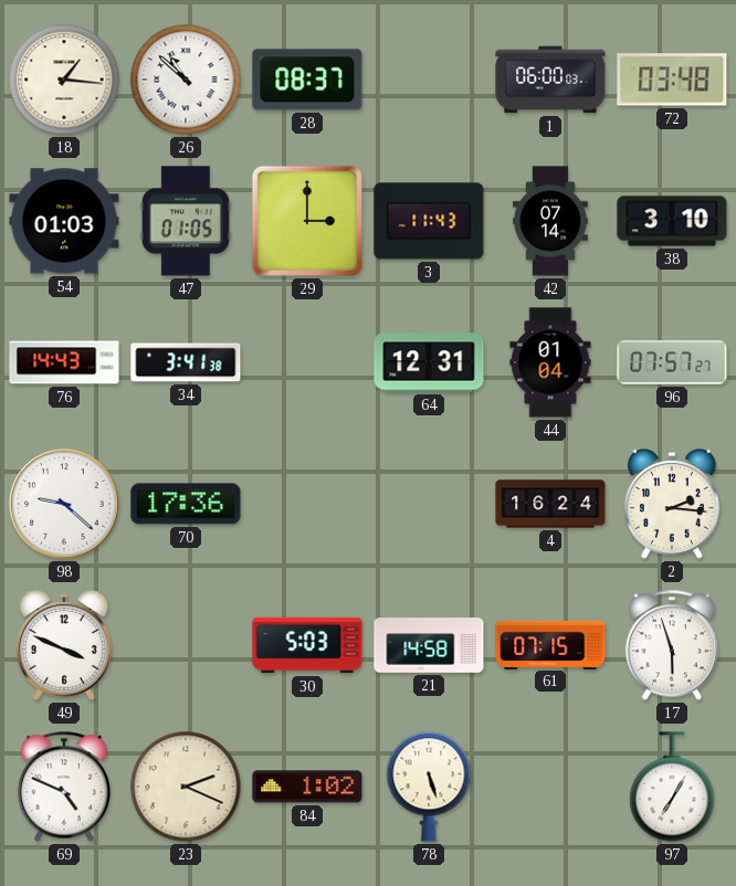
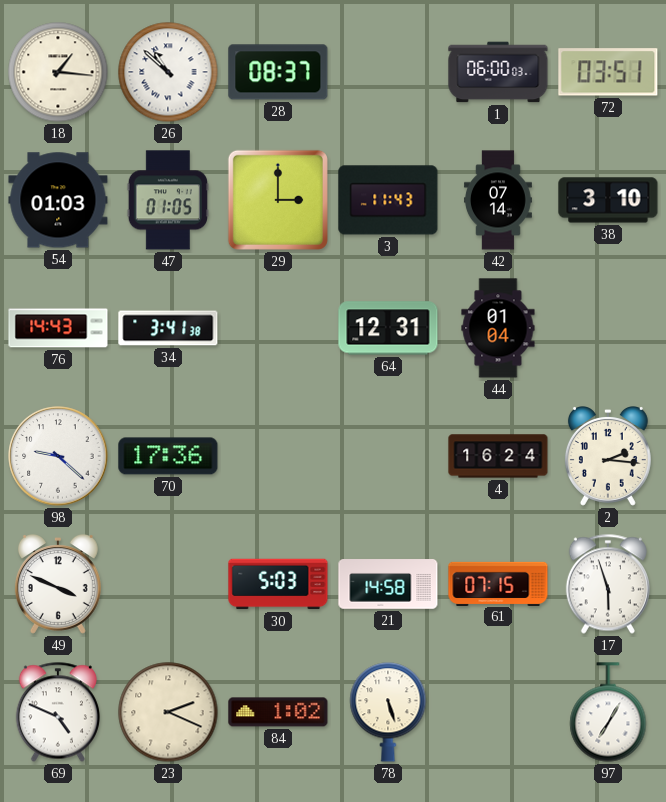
72: 03:48 -> 03:51
96: 07:57 -> none
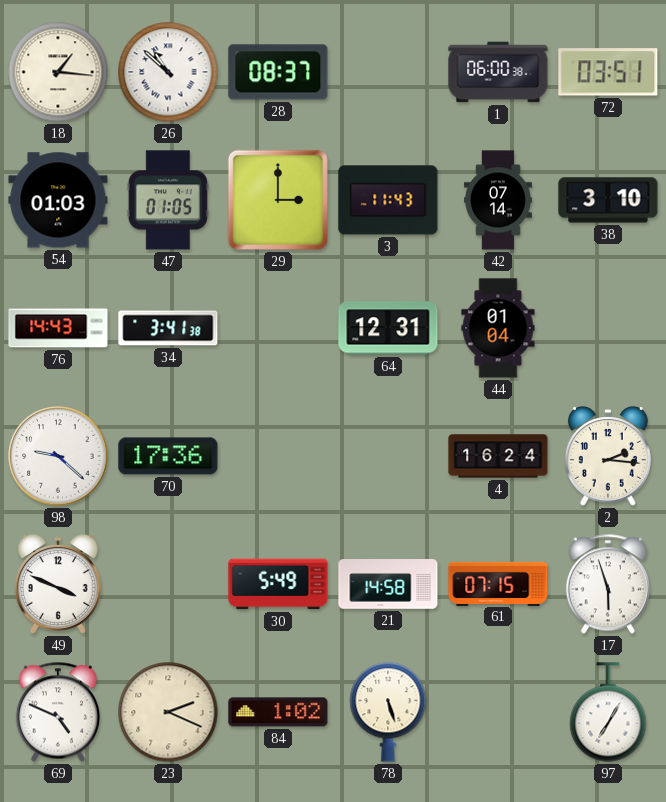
1: 06:00:03 -> 06:00:38
30: 5:03 -> 5:49
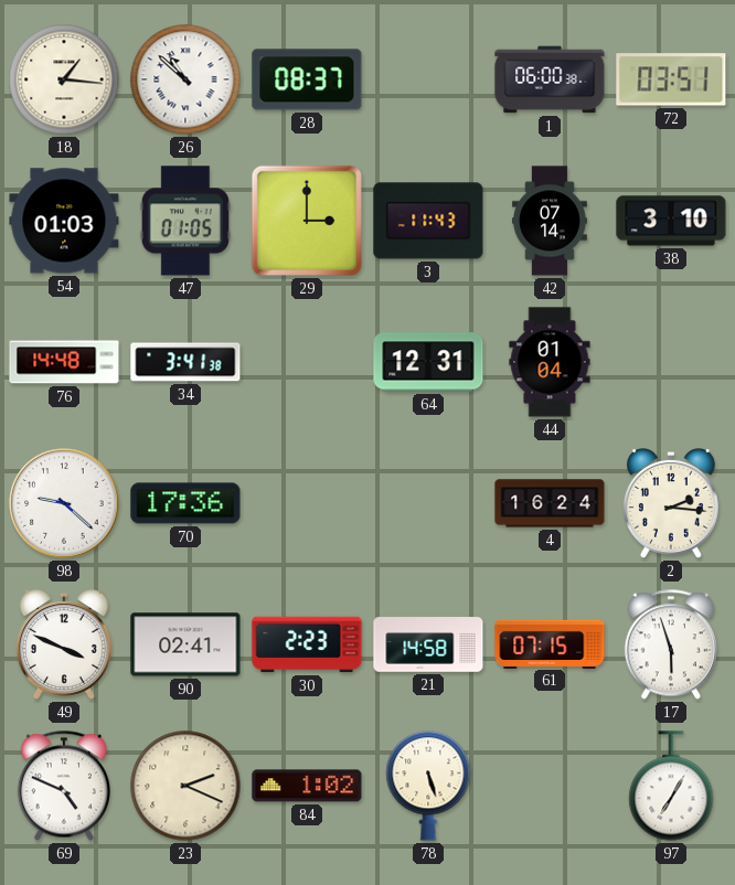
76: 14:43 -> 14:48
90: none -> 02:41
30: 5:49 -> 2:23
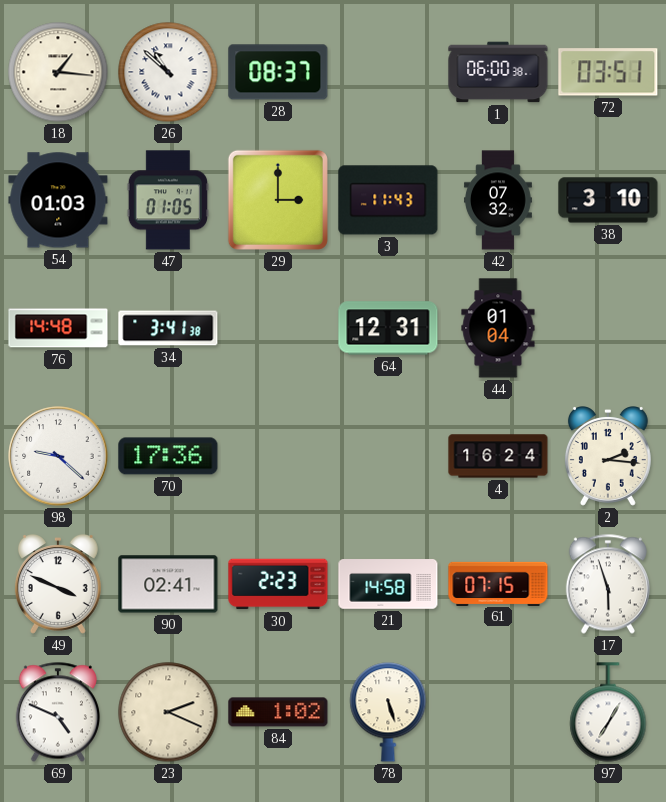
42: 07:14 -> 07:32
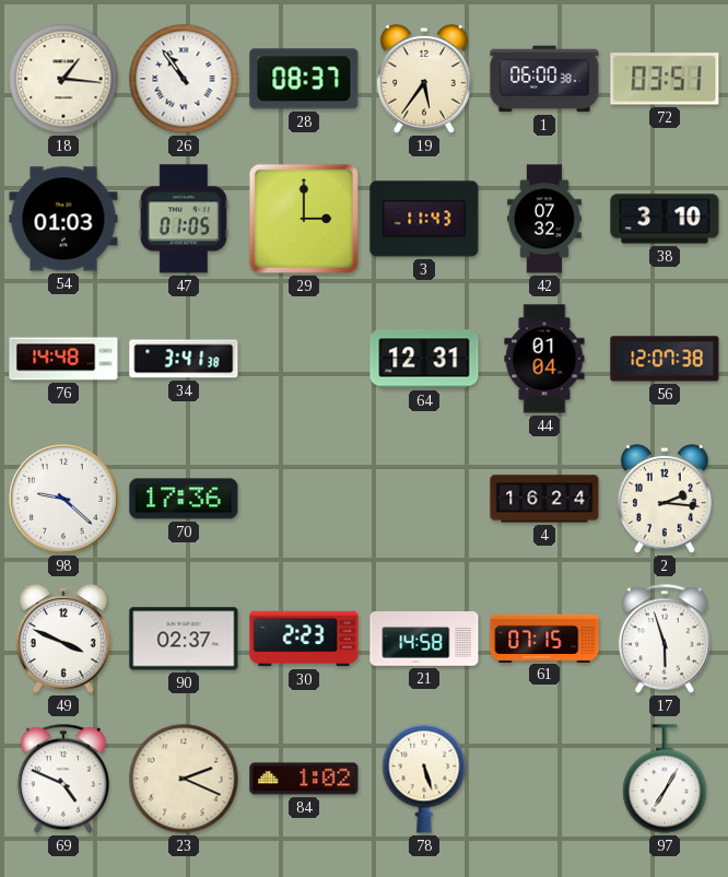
26: 10:52 -> 10:54
19: none -> 5:36
56: none -> 12:07
90: 02:41 -> 02:37
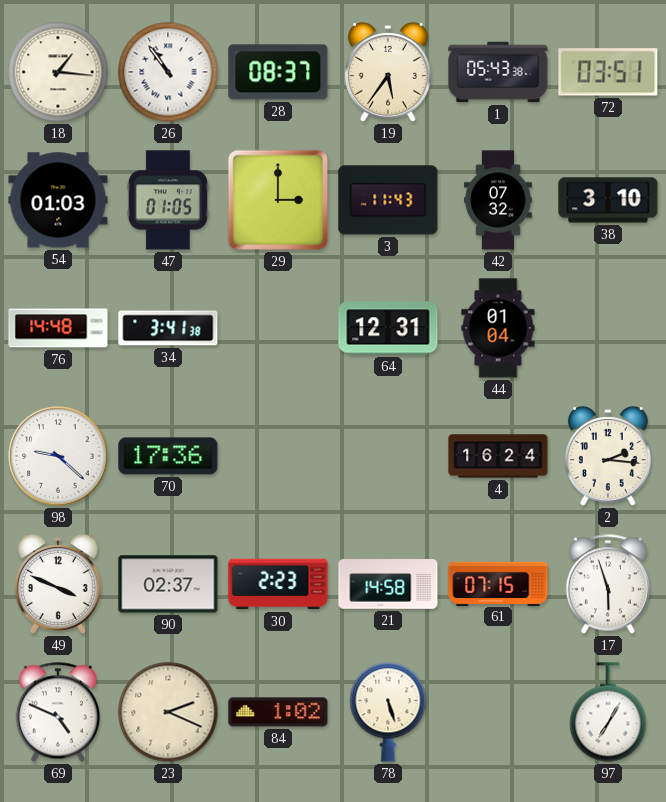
1: 06:00 -> 05:43
56: 12:07 -> none
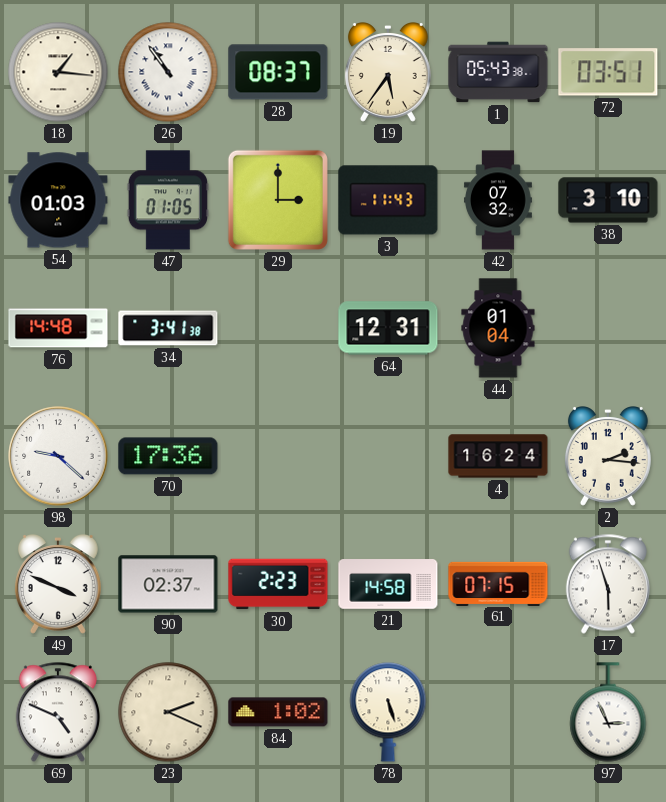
97: 7:05 -> 2:56
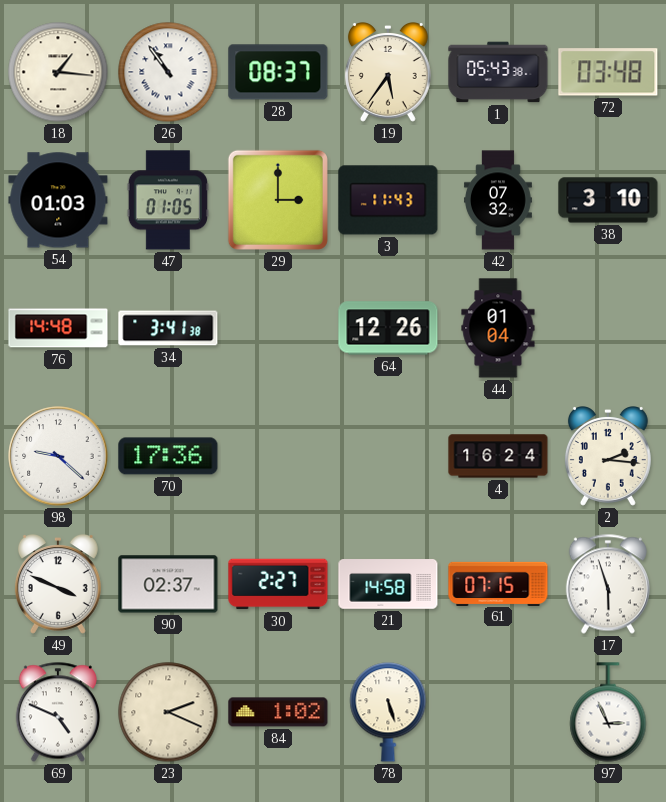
72: 03:51 -> 03:48
64: 12:31 -> 12:26
30: 2:23 -> 2:27
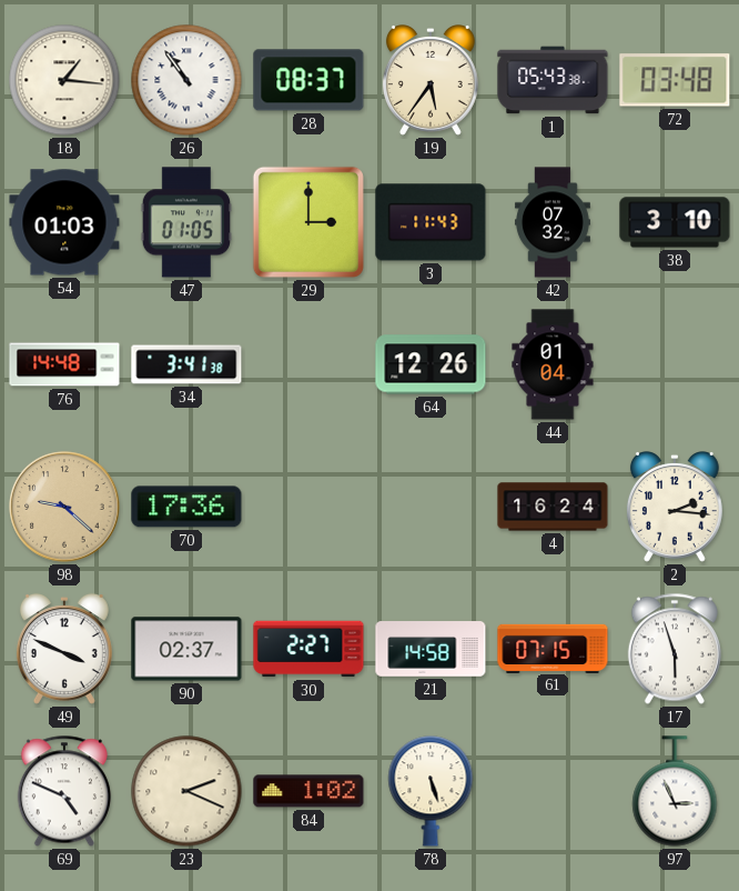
98 dial: white -> champagne
